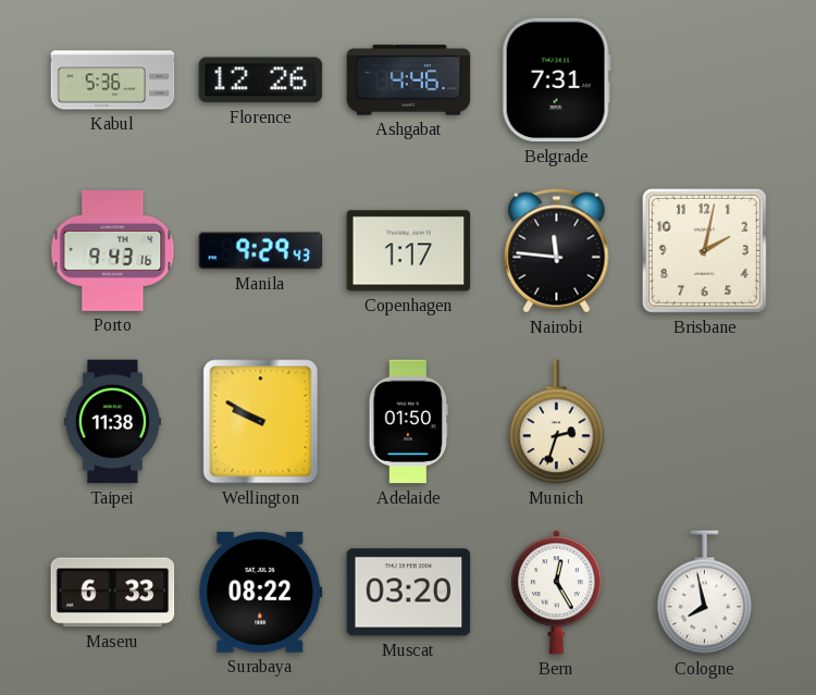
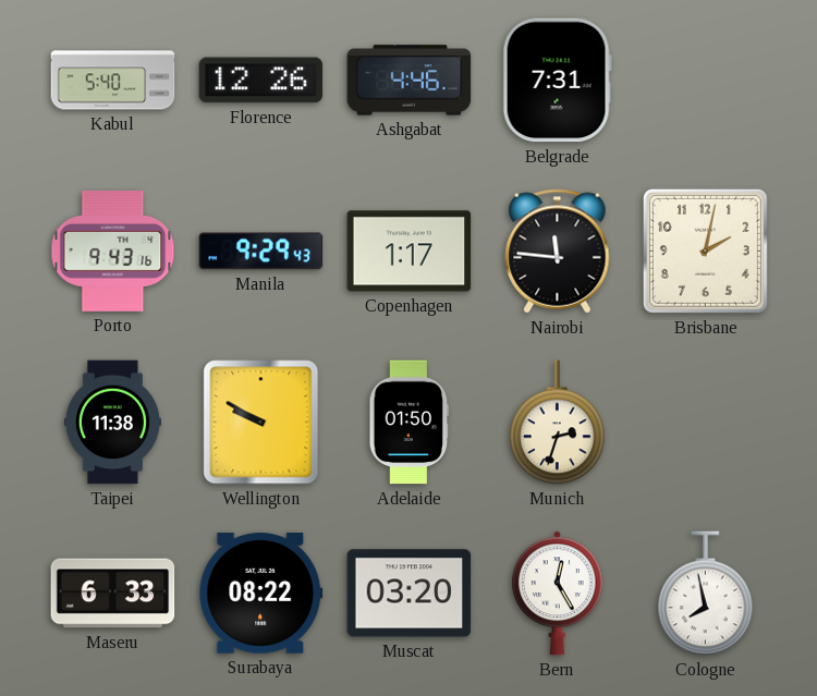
Kabul: 5:36 -> 5:40
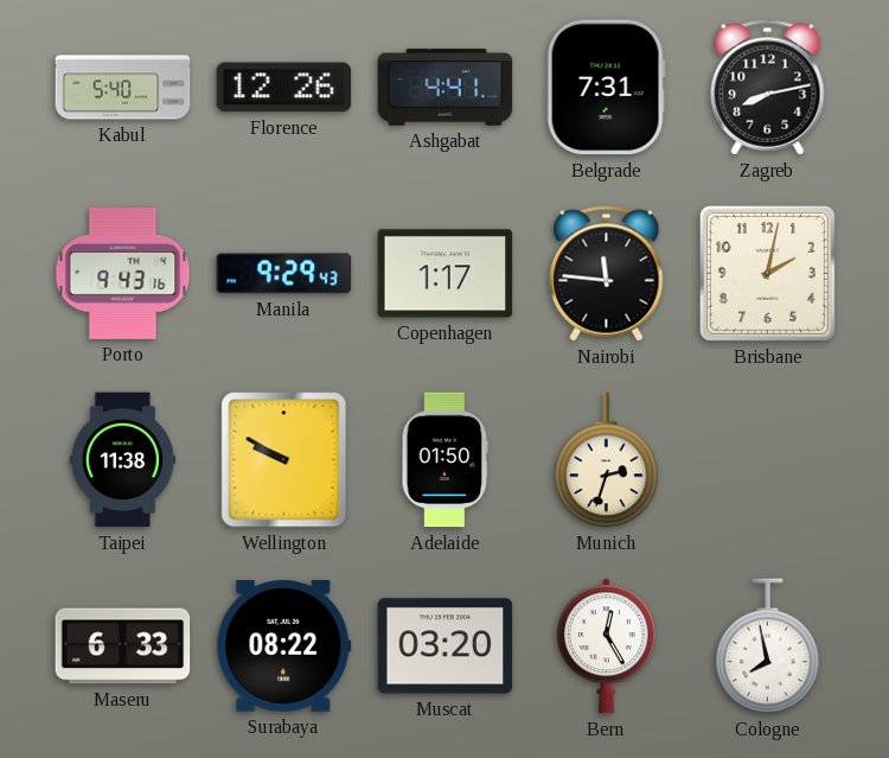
Ashgabat: 4:46 -> 4:41
Zagreb: none -> 8:13
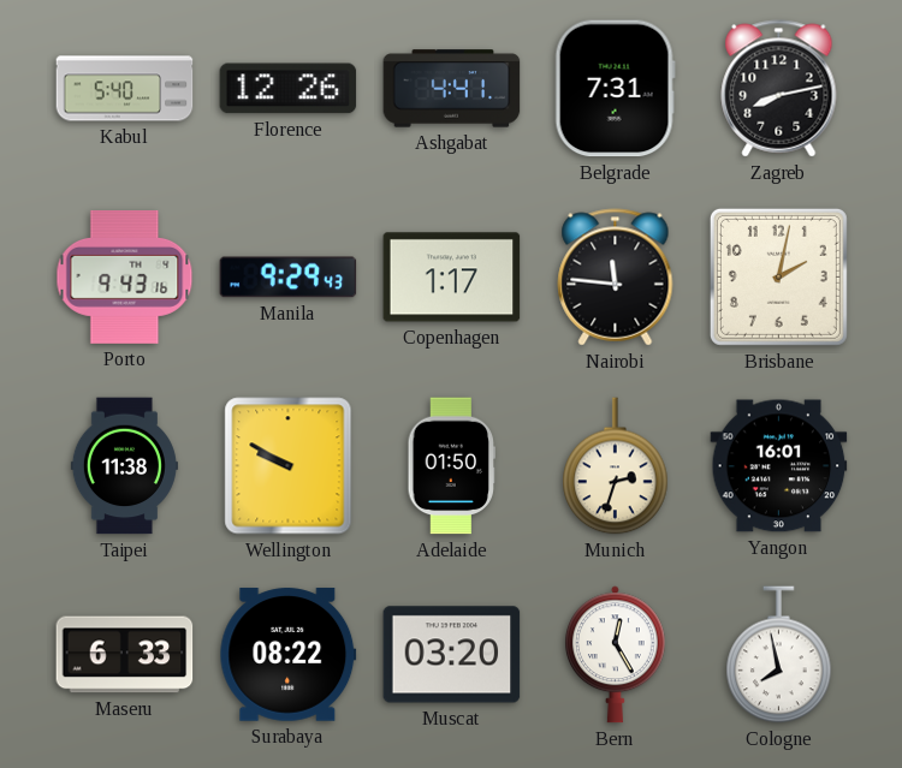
Yangon: none -> 16:01
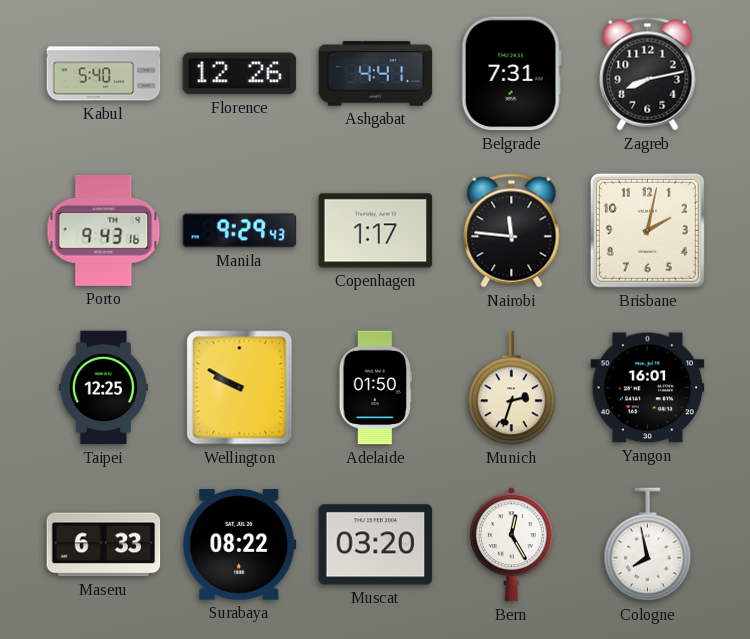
Taipei: 11:38 -> 12:25
